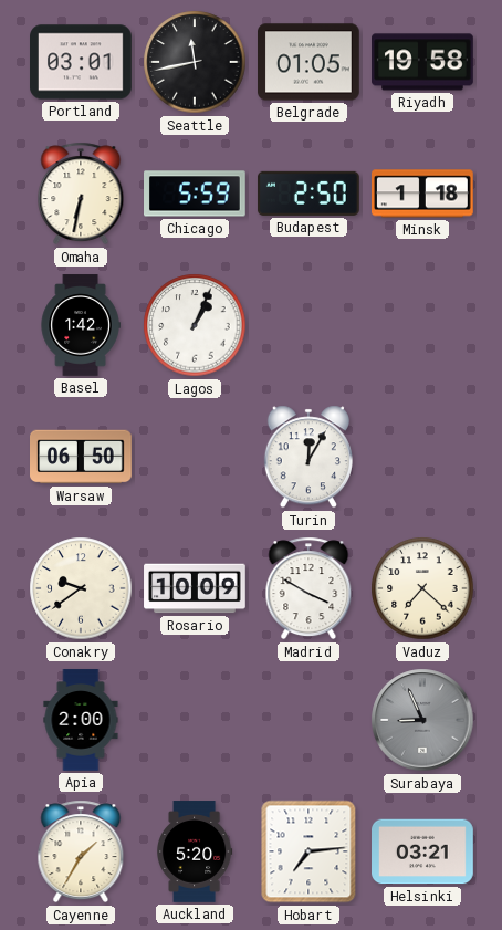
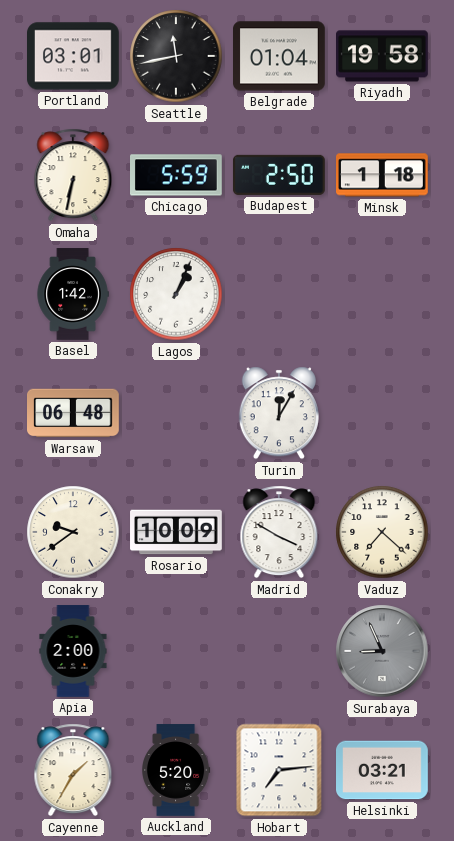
Belgrade: 01:05 -> 01:04
Warsaw: 06:50 -> 06:48
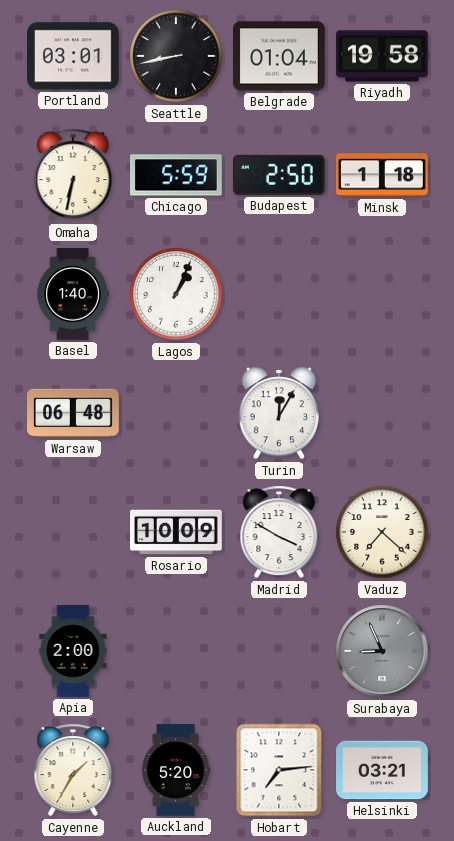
Seattle: 11:43 -> 8:43
Basel: 1:42 -> 1:40
Conakry: 9:39 -> none
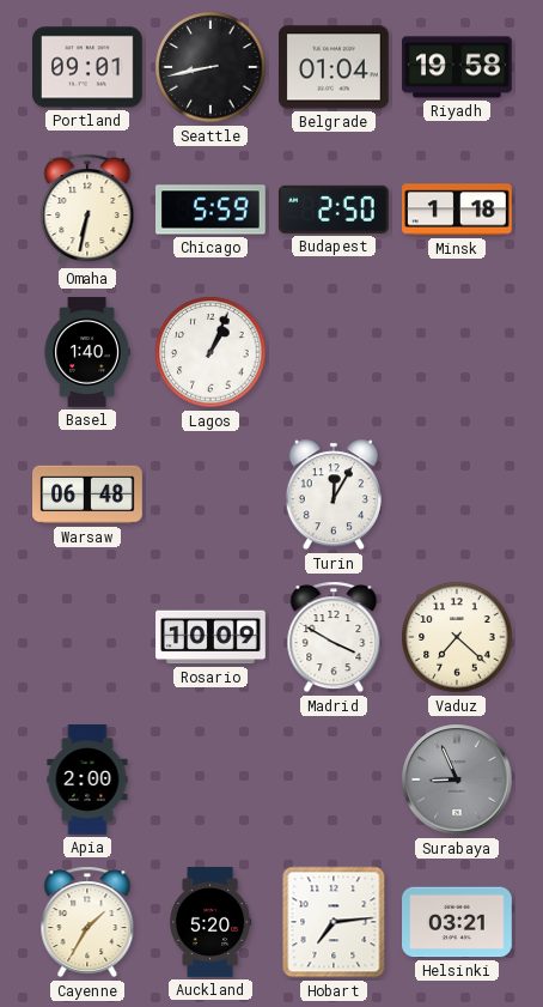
Portland: 03:01 -> 09:01
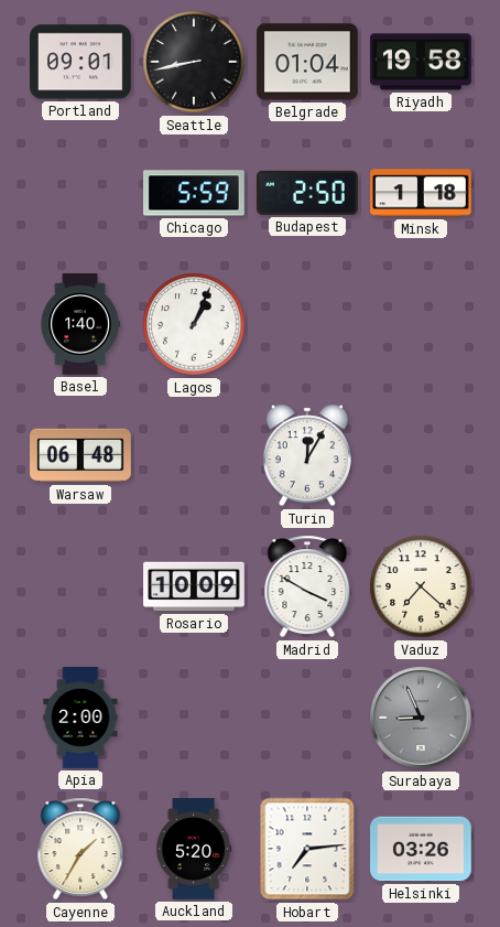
Omaha: 6:32 -> none
Helsinki: 03:21 -> 03:26
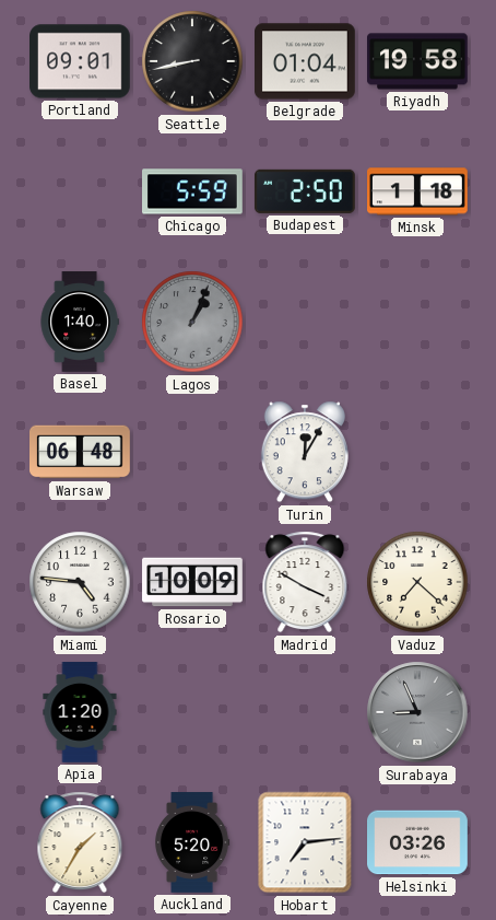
Lagos dial: white -> grey
Miami: none -> 4:46
Apia: 2:00 -> 1:20
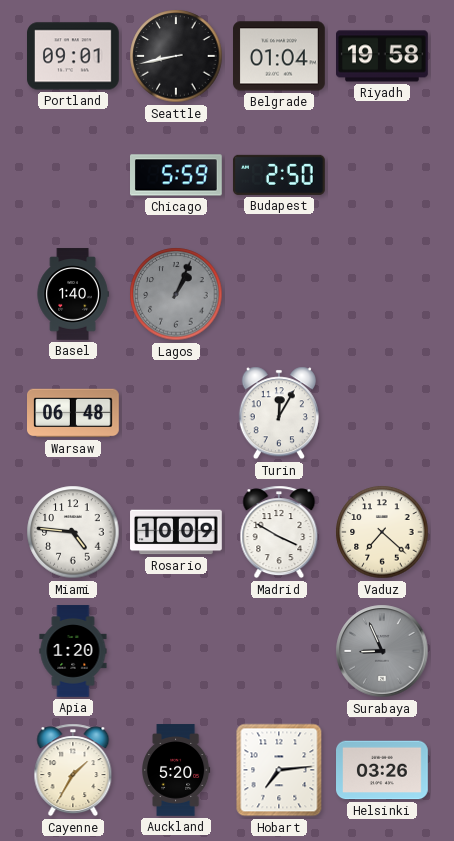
Minsk: 1:18 -> none
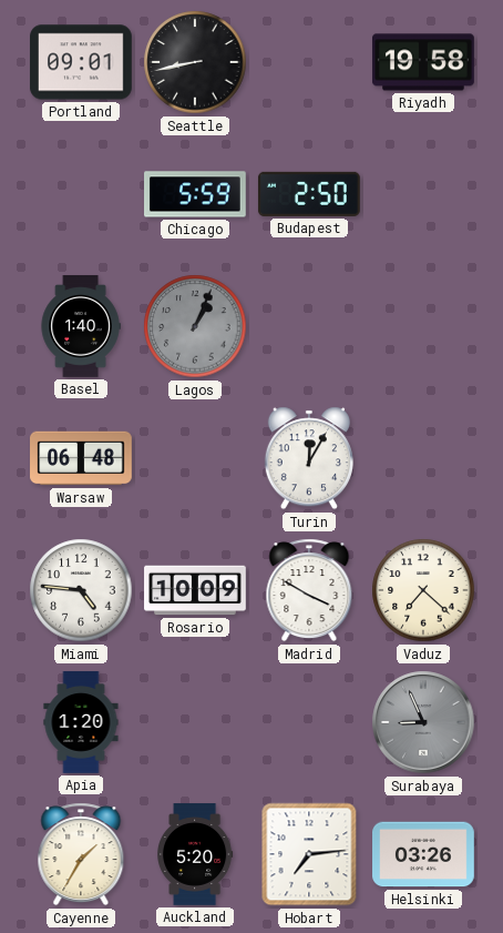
Belgrade: 01:04 -> none
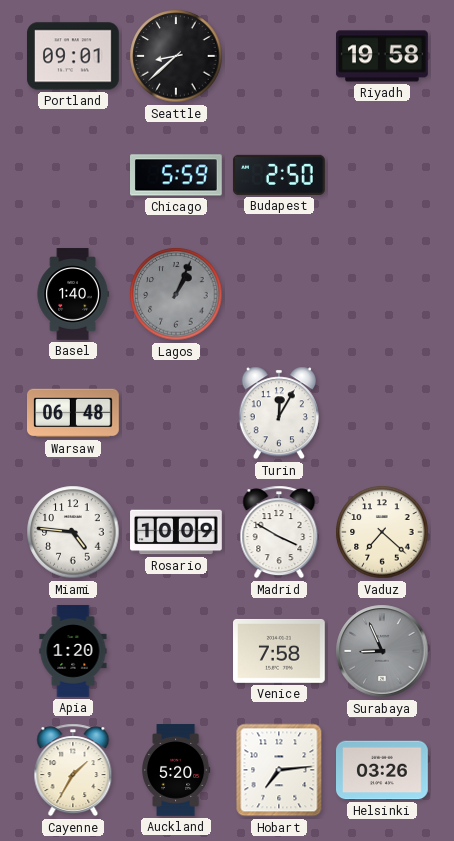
Seattle: 8:43 -> 8:38
Venice: none -> 7:58
